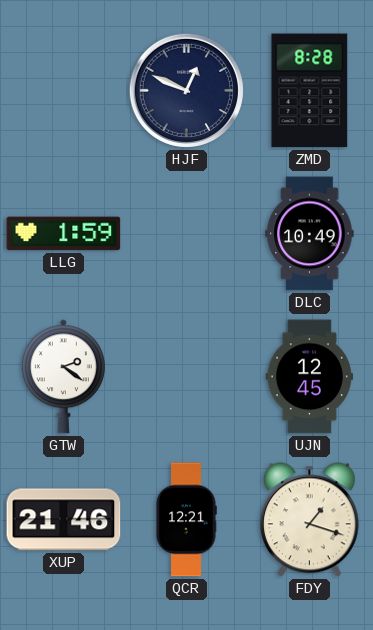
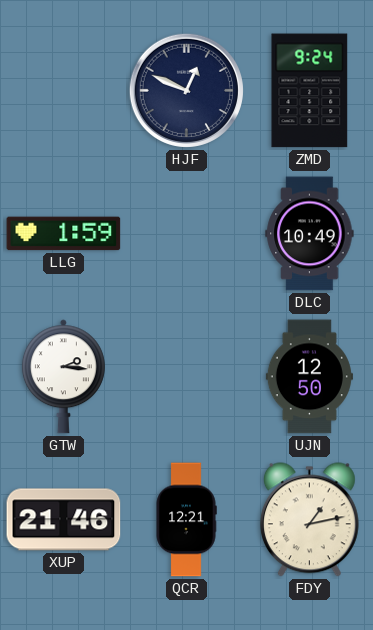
ZMD: 8:28 -> 9:24
GTW: 2:21 -> 2:16
UJN: 12:45 -> 12:50
FDY: 1:18 -> 1:13
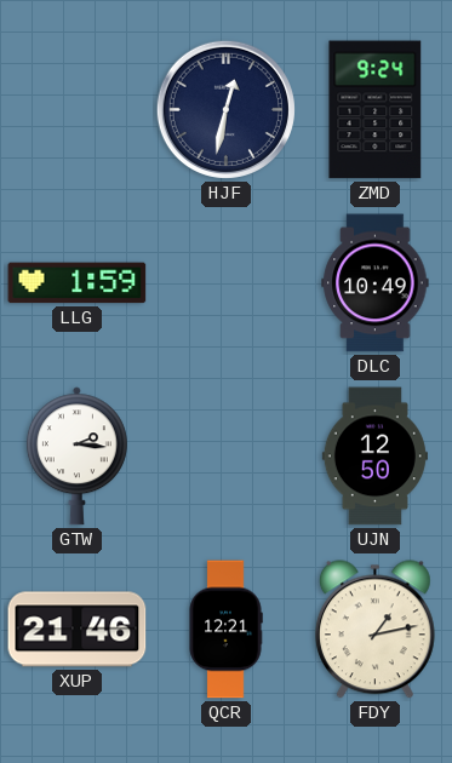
HJF: 12:49 -> 12:32
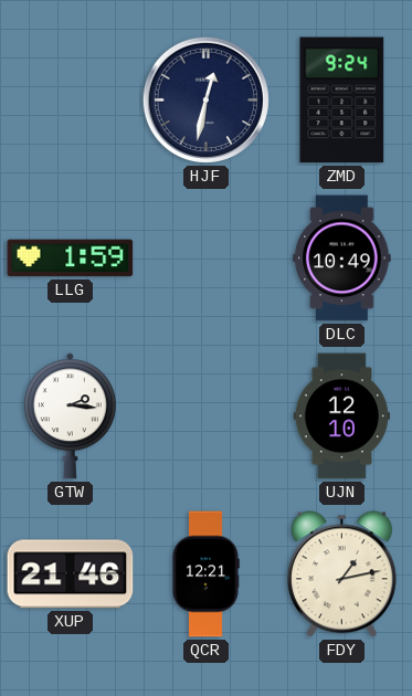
UJN: 12:50 -> 12:10
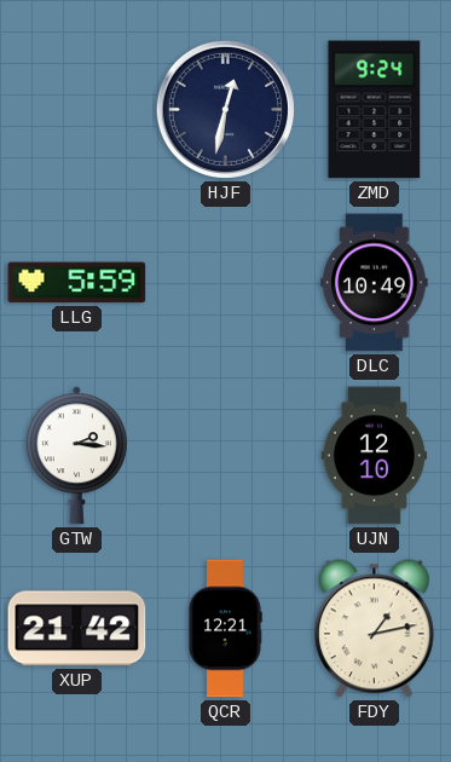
LLG: 1:59 -> 5:59
XUP: 21:46 -> 21:42
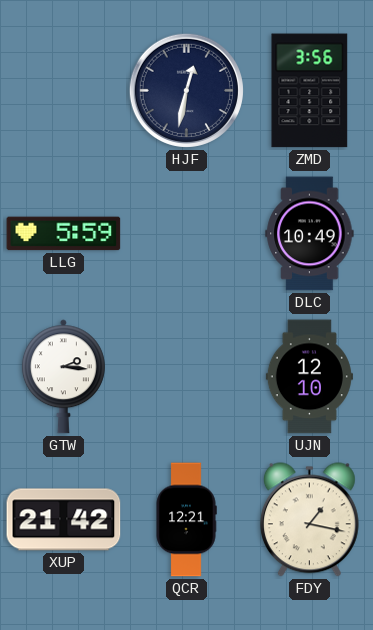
ZMD: 9:24 -> 3:56
FDY: 1:13 -> 1:17
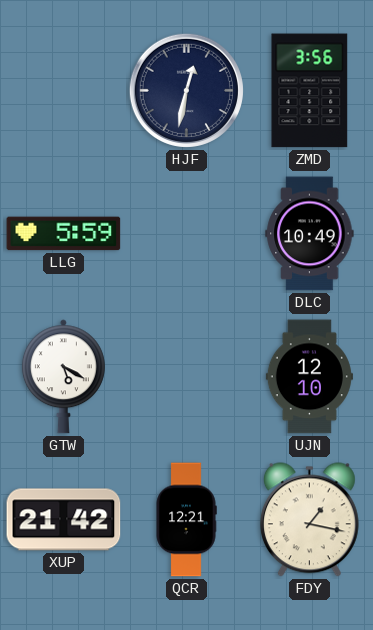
GTW: 2:16 -> 5:20
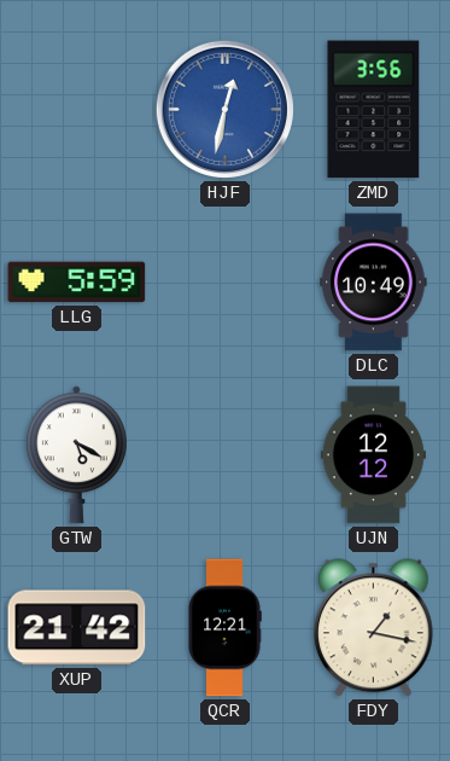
HJF dial: navy -> blue
UJN: 12:10 -> 12:12
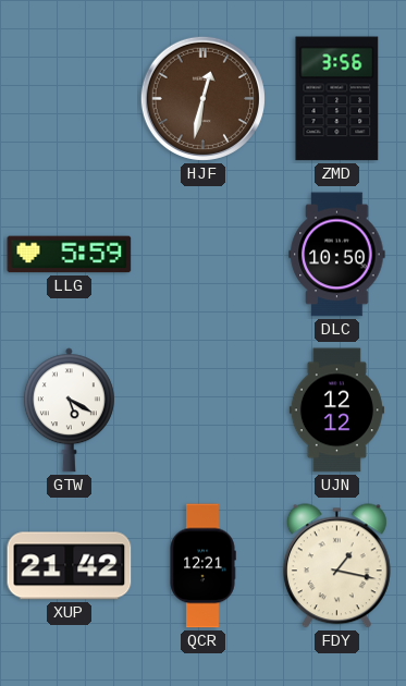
HJF dial: blue -> brown
DLC: 10:49 -> 10:50
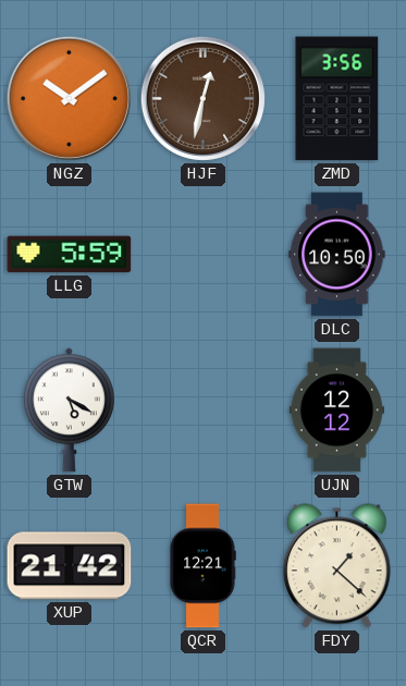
NGZ: none -> 10:09
FDY: 1:17 -> 1:22
